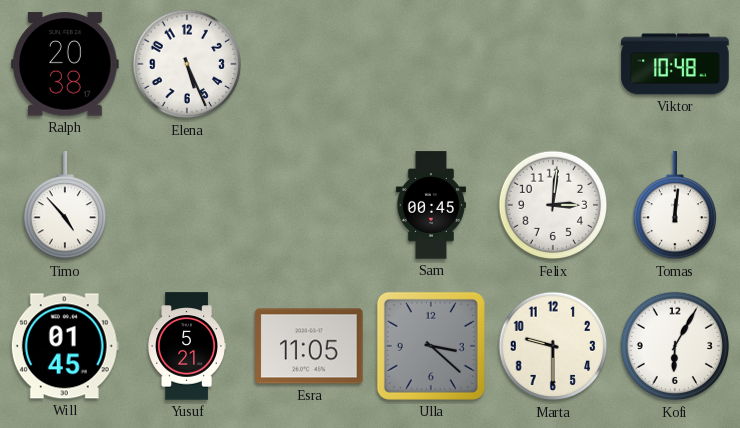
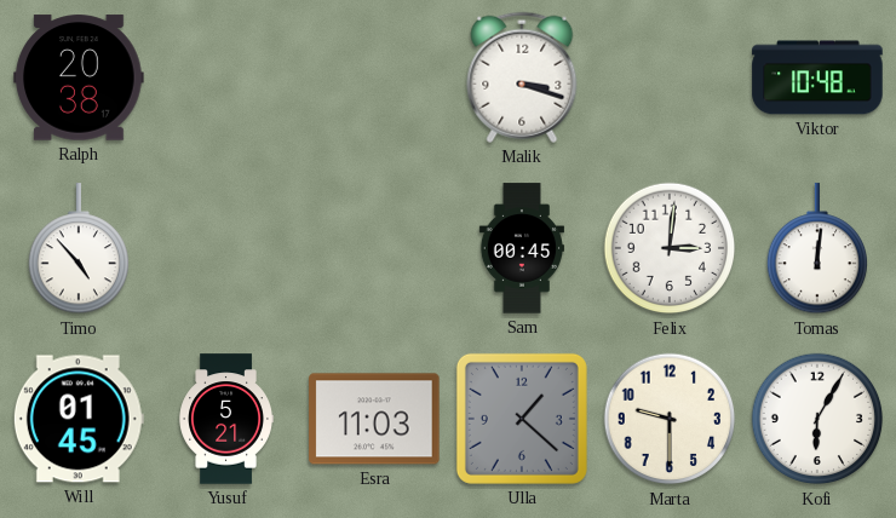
Elena: 5:26 -> none
Malik: none -> 3:18
Esra: 11:05 -> 11:03
Ulla: 3:22 -> 1:22
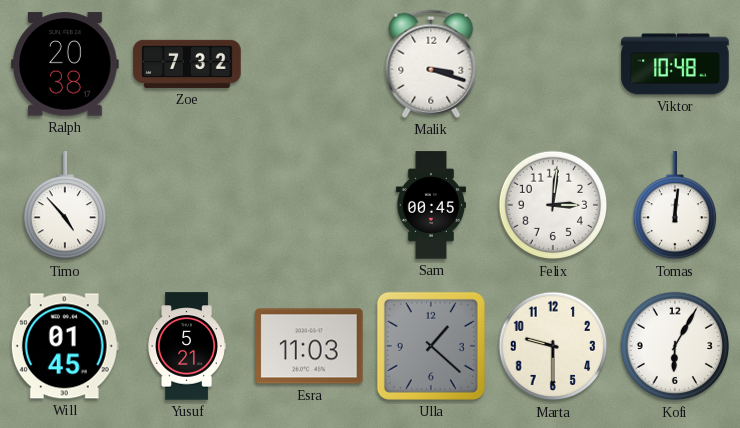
Zoe: none -> 7:32
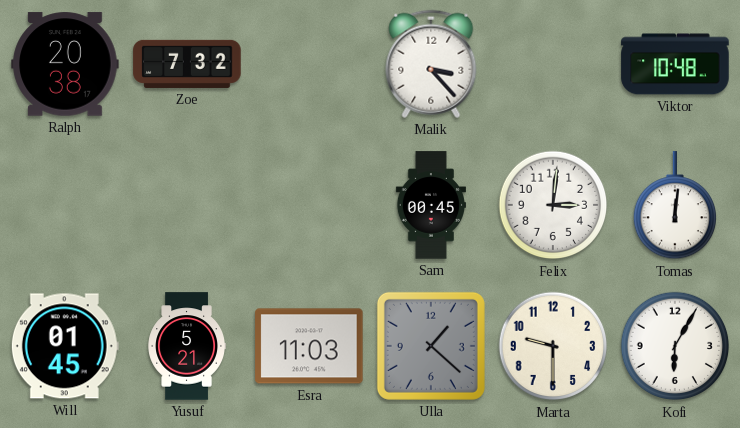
Malik: 3:18 -> 3:23
Timo: 4:53 -> none
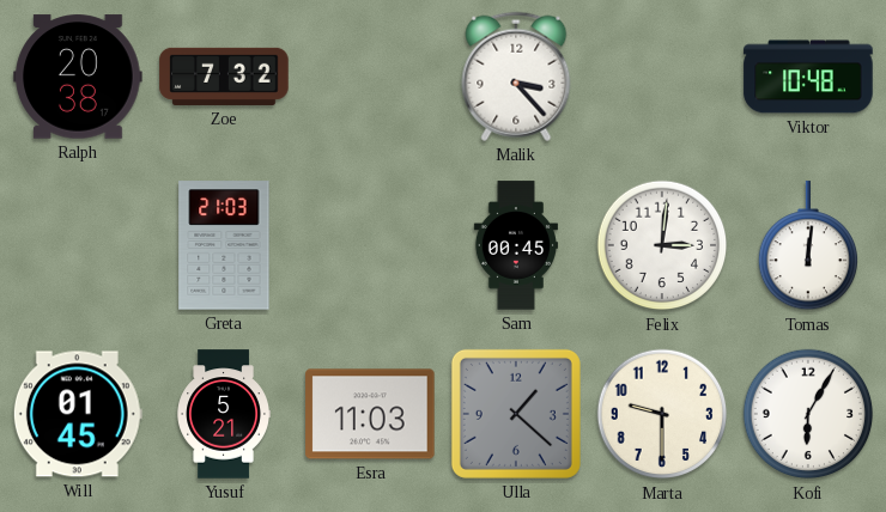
Greta: none -> 21:03
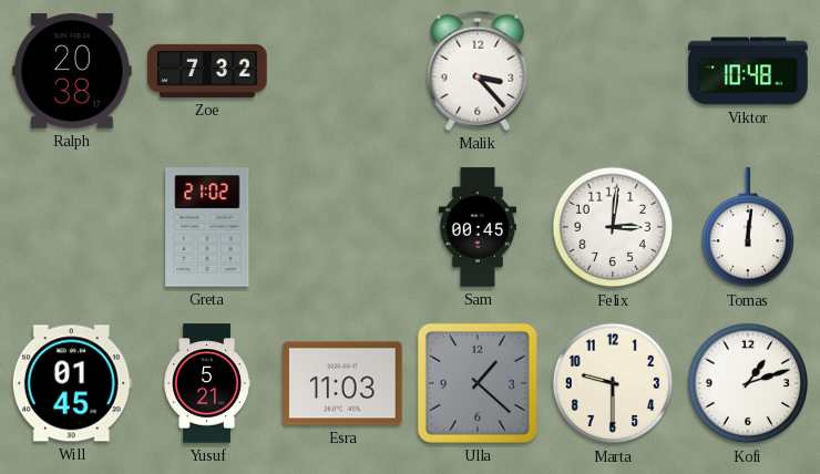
Greta: 21:03 -> 21:02
Kofi: 6:05 -> 1:12
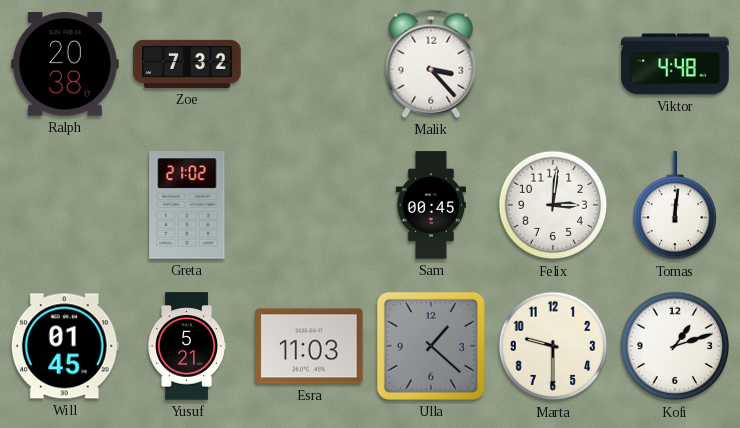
Viktor: 10:48 -> 4:48
